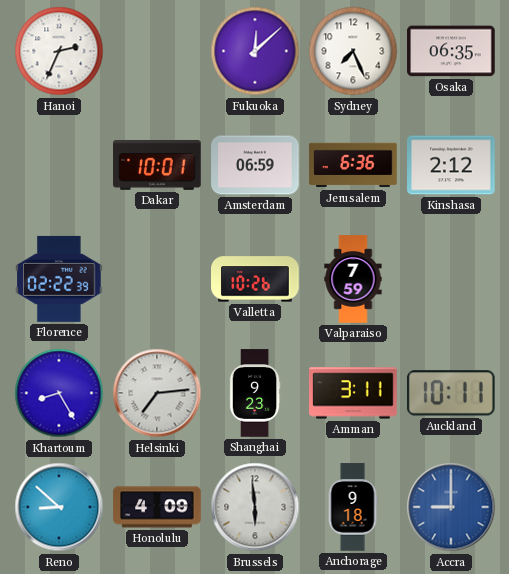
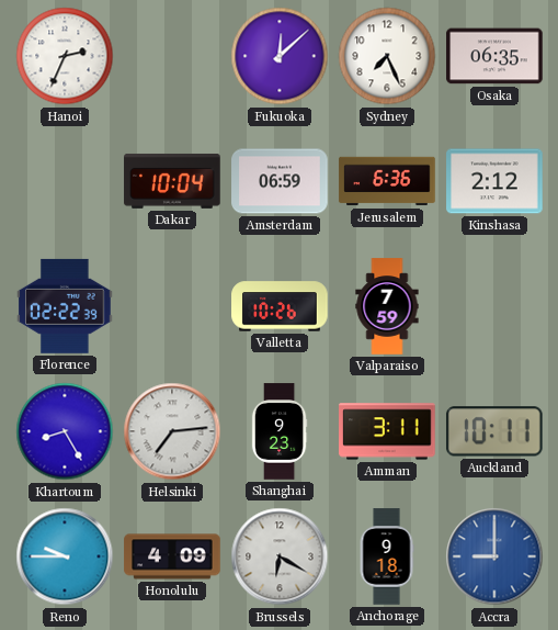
Dakar: 10:01 -> 10:04
Reno: 8:52 -> 9:45
Brussels: 5:59 -> 6:20
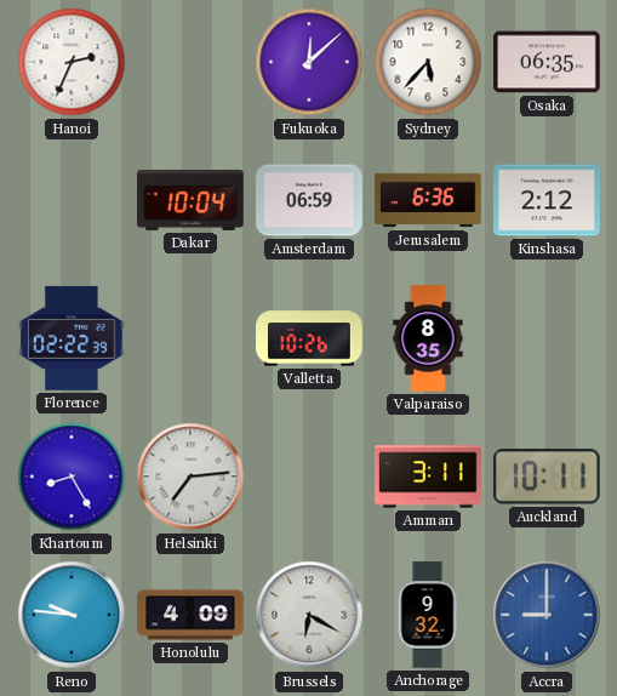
Sydney: 7:26 -> 5:37
Valparaiso: 7:59 -> 8:35
Shanghai: 9:23 -> none
Reno: 9:45 -> 9:46
Anchorage: 9:18 -> 9:32
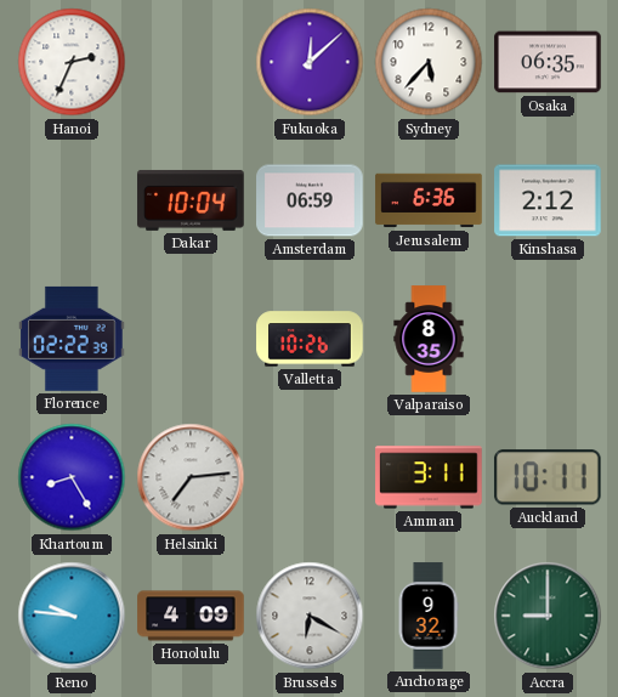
Accra dial: blue -> green
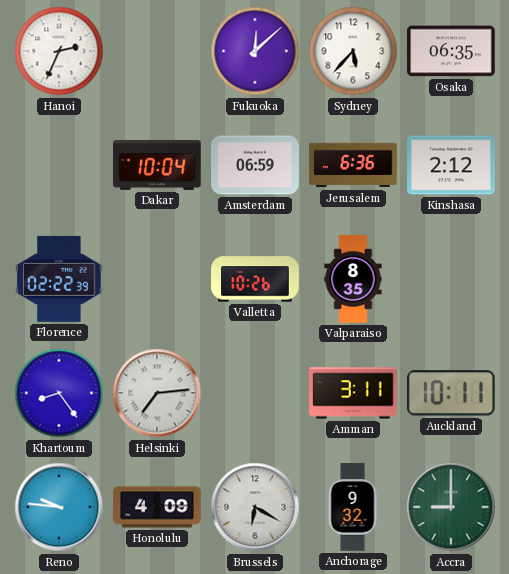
Khartoum: 8:25 -> 8:24
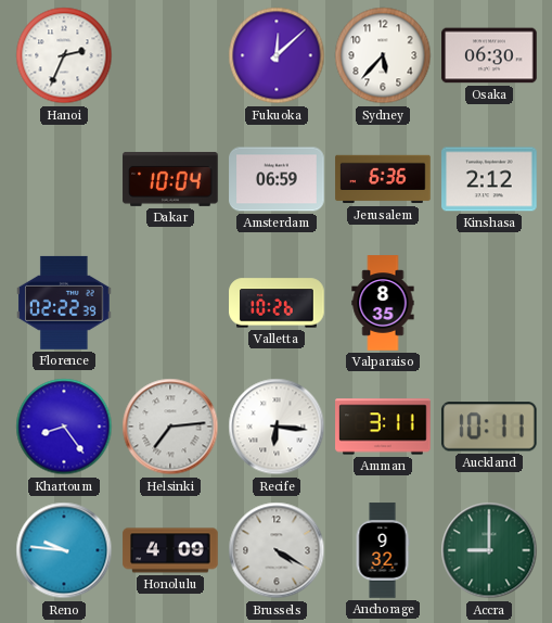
Osaka: 06:35 -> 06:30
Recife: none -> 6:16
Brussels: 6:20 -> 4:20
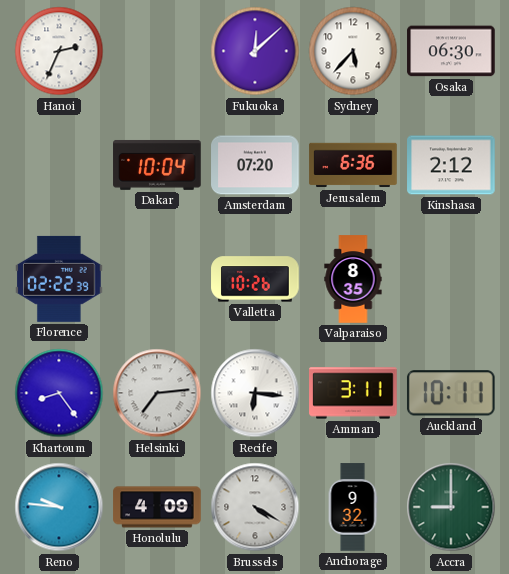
Amsterdam: 06:59 -> 07:20
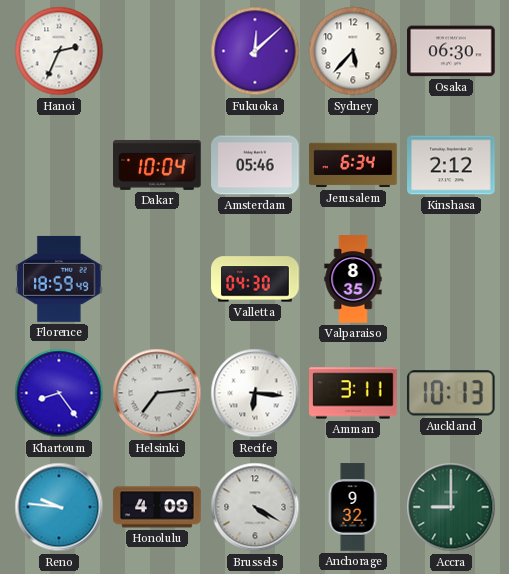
Amsterdam: 07:20 -> 05:46
Jerusalem: 6:36 -> 6:34
Florence: 02:22 -> 18:59
Valletta: 10:26 -> 04:30
Auckland: 10:11 -> 10:13
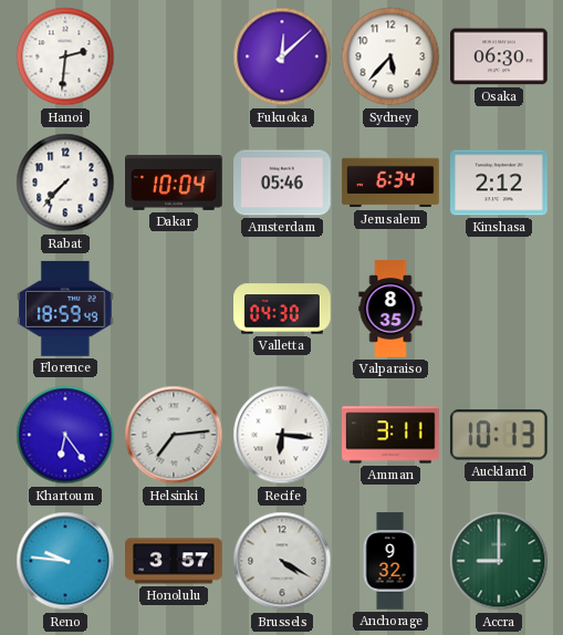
Hanoi: 2:34 -> 2:31
Rabat: none -> 7:37
Khartoum: 8:24 -> 6:24
Honolulu: 4:09 -> 3:57
